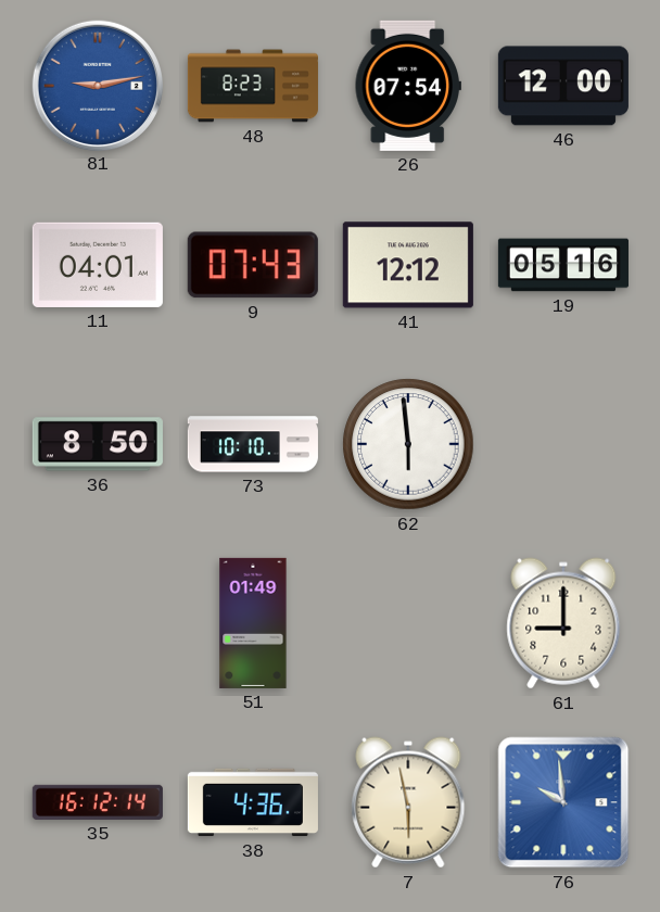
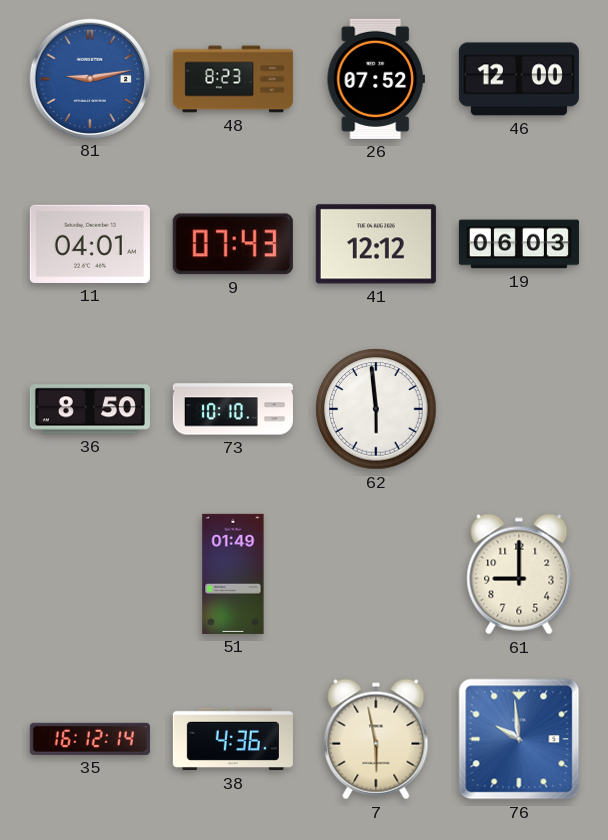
26: 07:54 -> 07:52
19: 05:16 -> 06:03
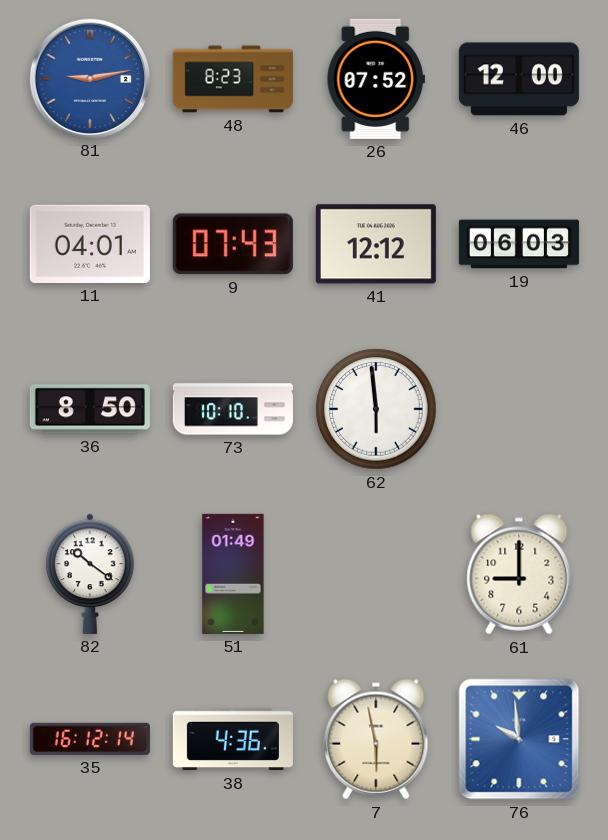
82: none -> 10:21
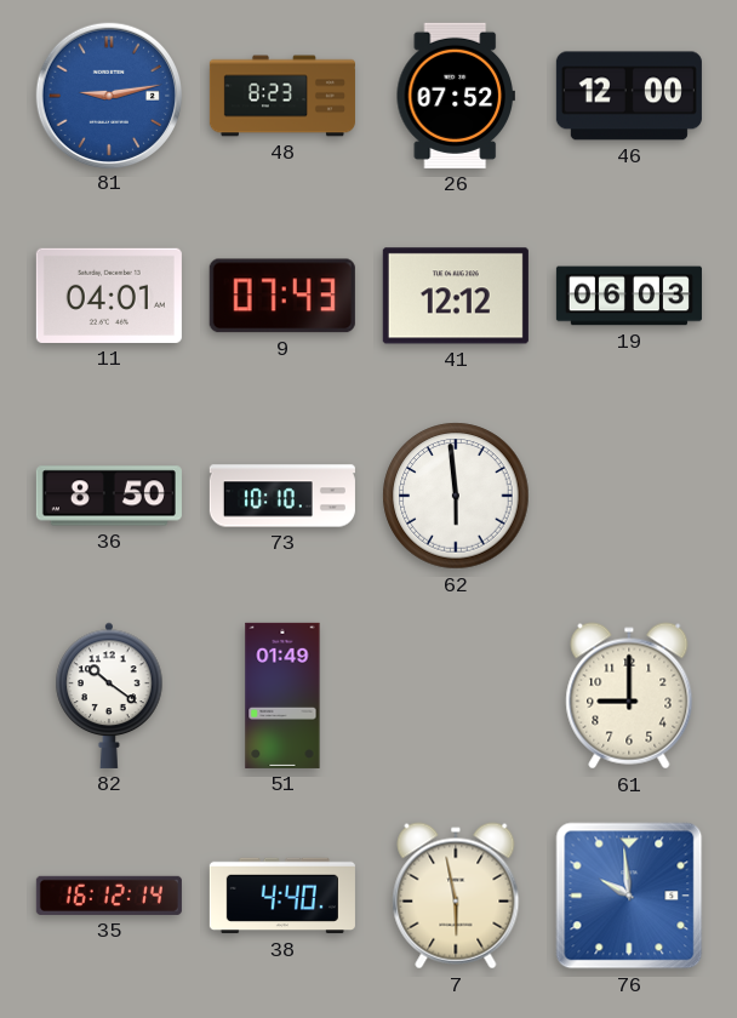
38: 4:36 -> 4:40
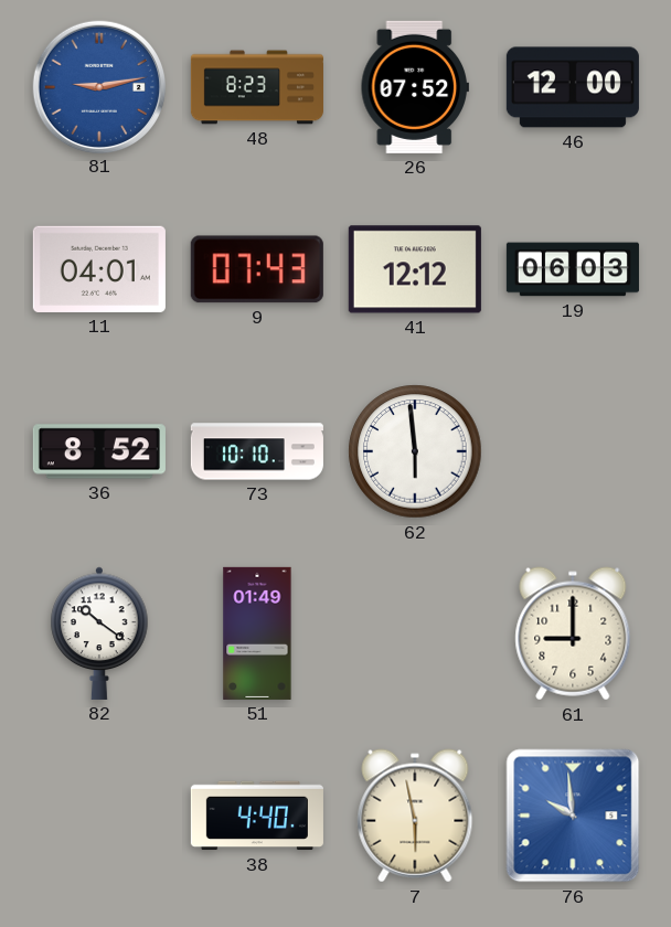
36: 8:50 -> 8:52
35: 16:12 -> none
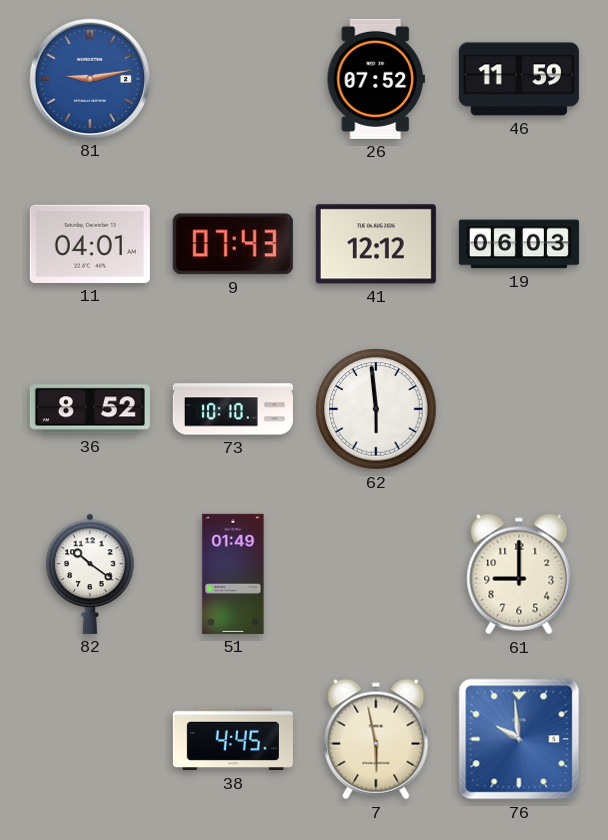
48: 8:23 -> none
46: 12:00 -> 11:59
38: 4:40 -> 4:45
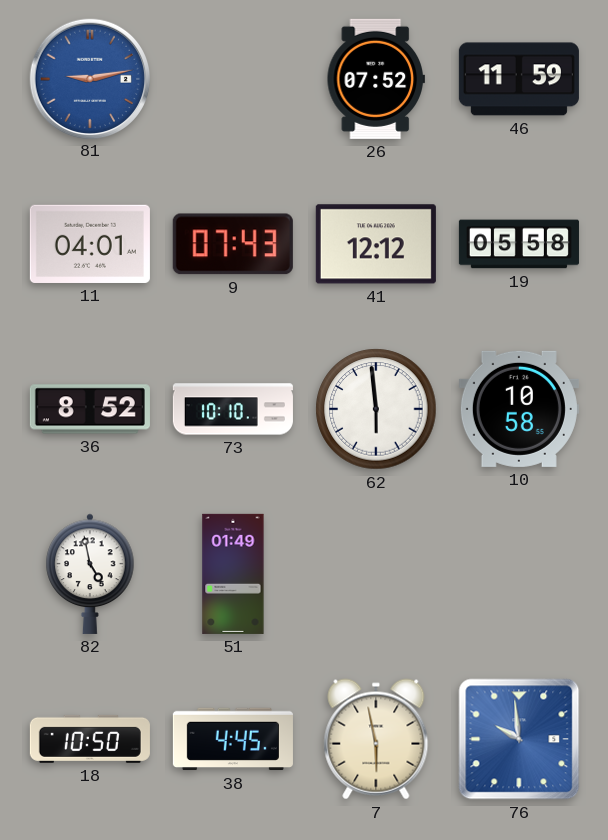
19: 06:03 -> 05:58
10: none -> 10:58
82: 10:21 -> 4:58
61: 9:00 -> none
18: none -> 10:50
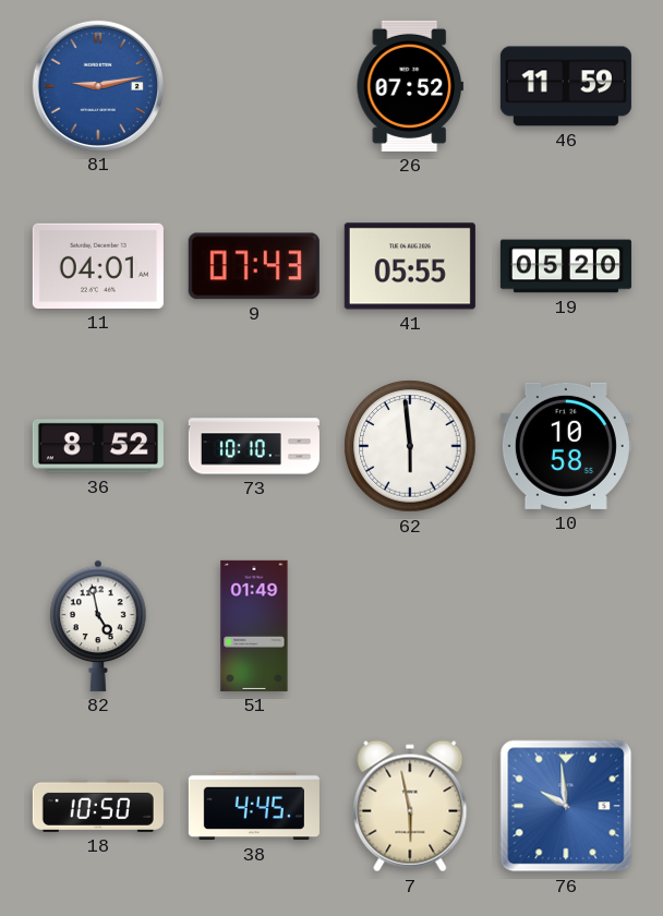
41: 12:12 -> 05:55
19: 05:58 -> 05:20
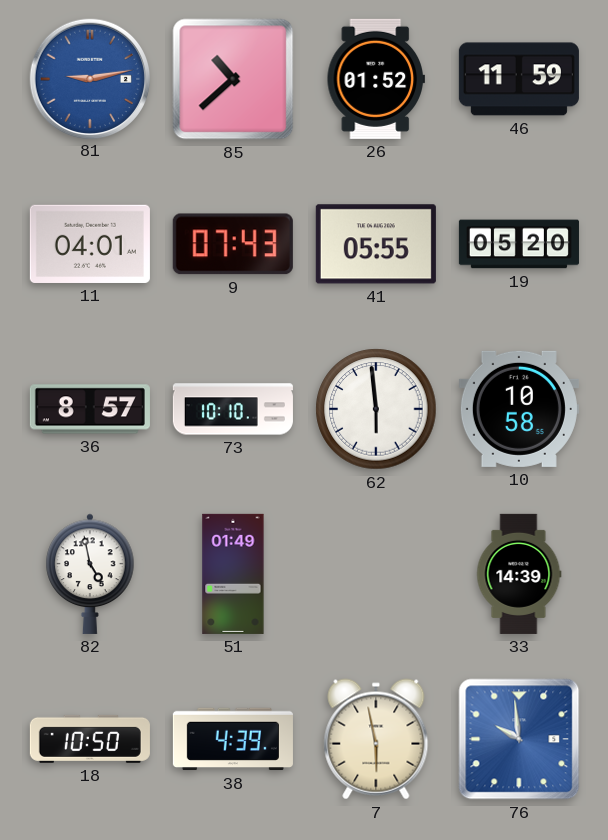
85: none -> 10:38
26: 07:52 -> 01:52
36: 8:52 -> 8:57
33: none -> 14:39
38: 4:45 -> 4:39
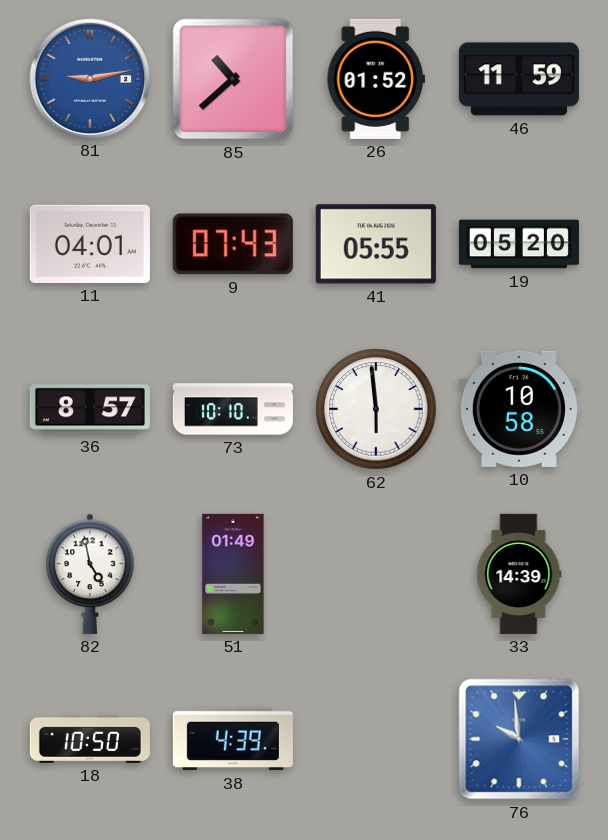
7: 5:58 -> none
